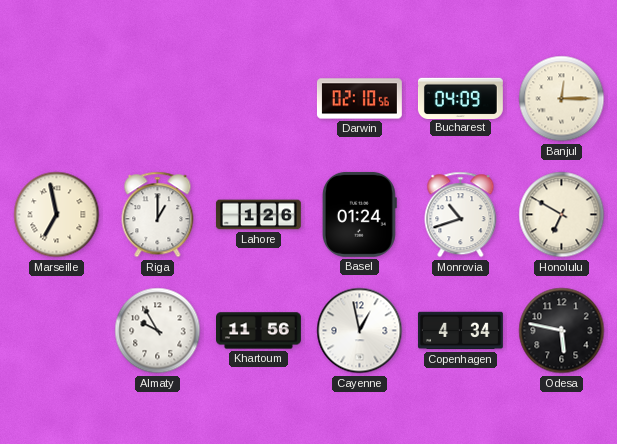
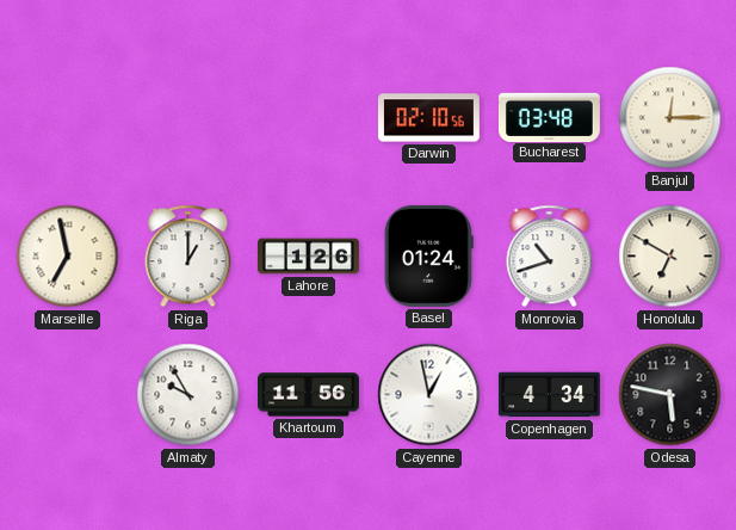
Bucharest: 04:09 -> 03:48
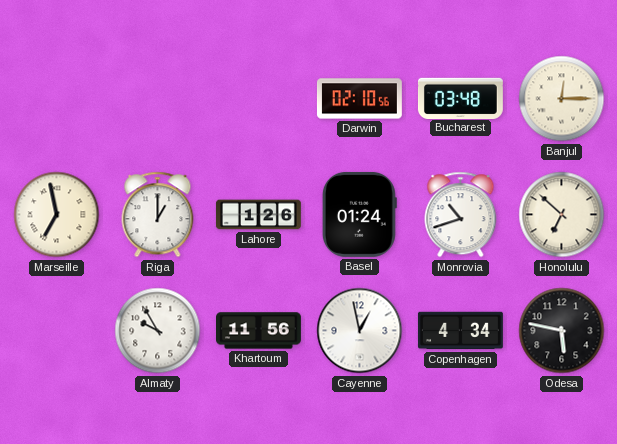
Honolulu: 6:50 -> 6:52
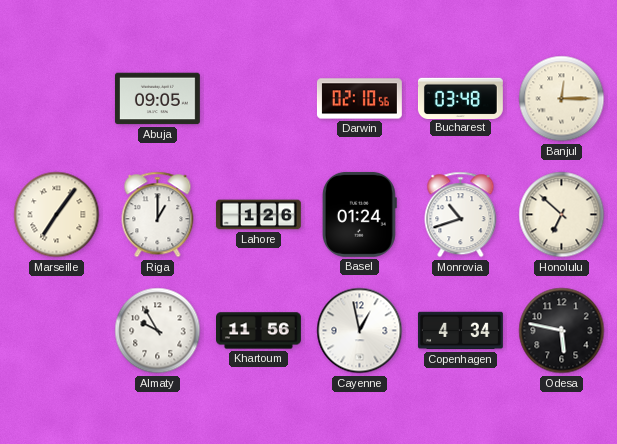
Abuja: none -> 09:05
Marseille: 6:58 -> 7:06
